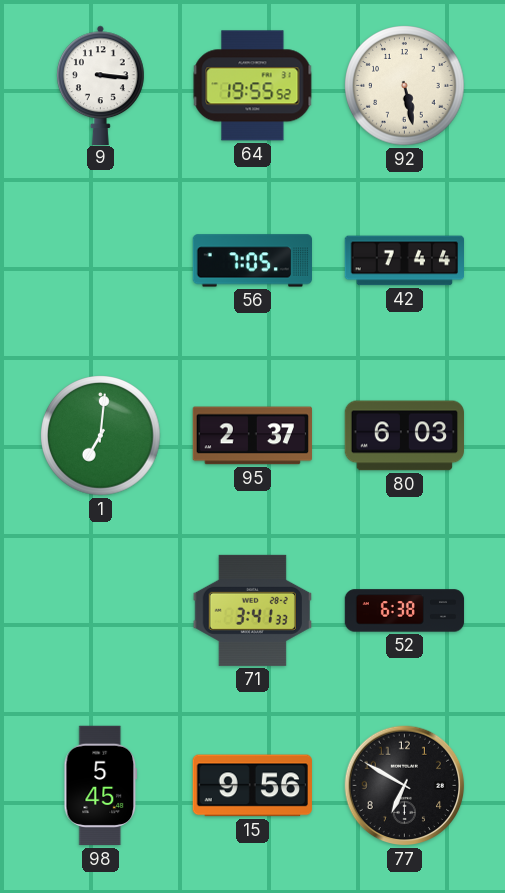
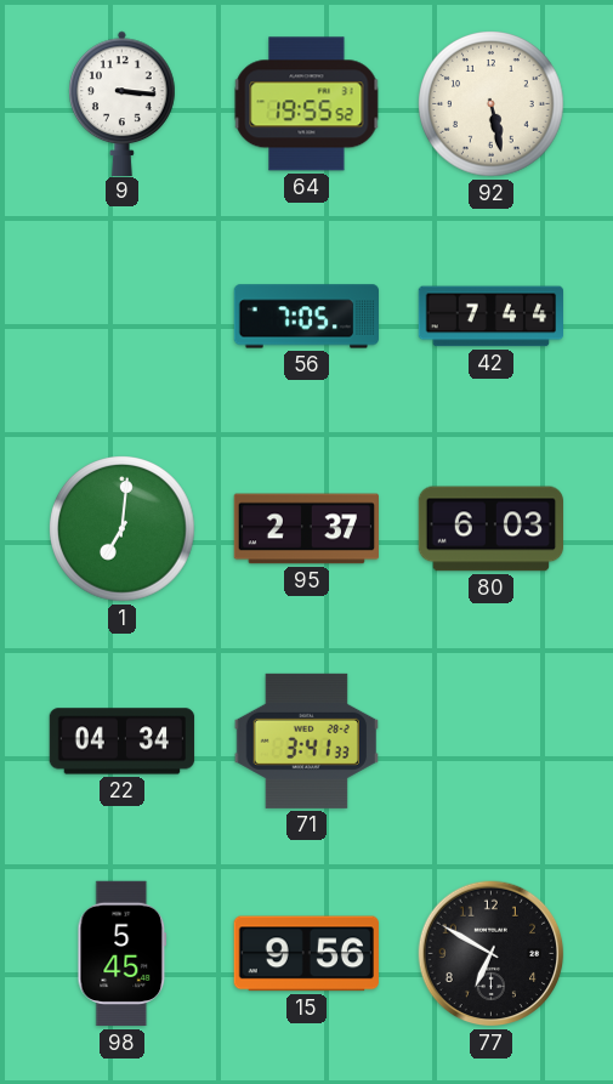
22: none -> 04:34
52: 6:38 -> none
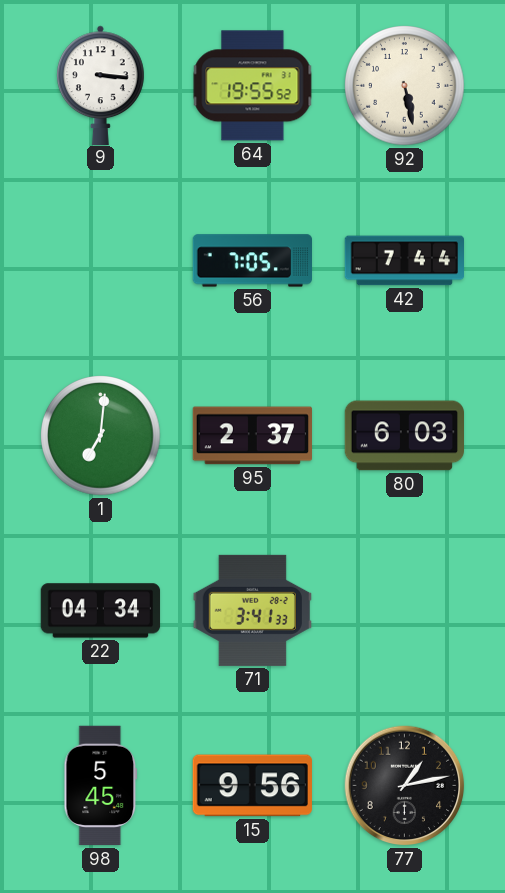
77: 6:50 -> 1:13
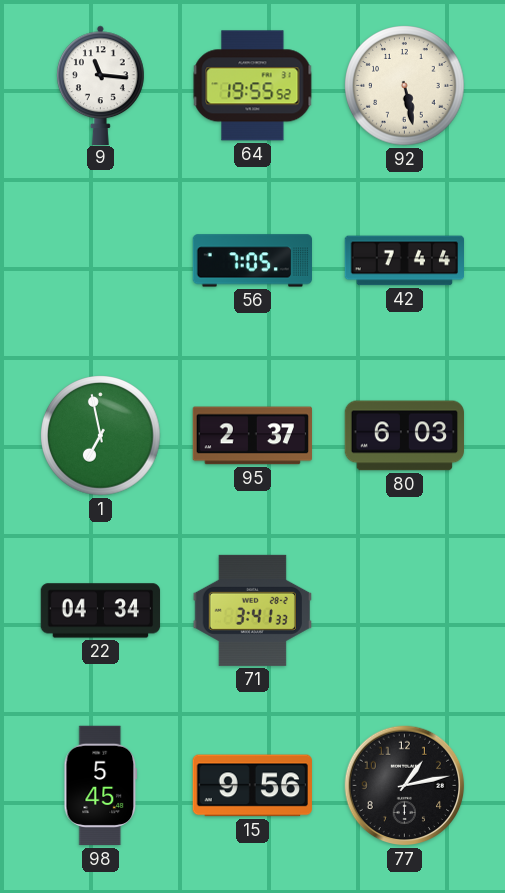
9: 3:16 -> 11:16
1: 7:01 -> 6:58
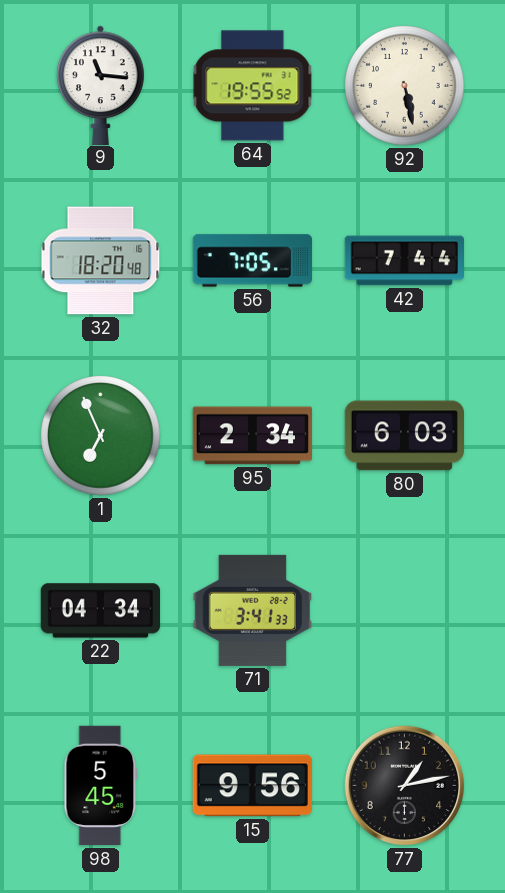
32: none -> 18:20
1: 6:58 -> 6:56
95: 2:37 -> 2:34
